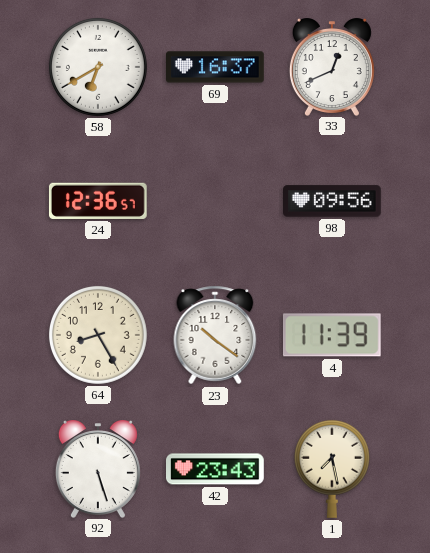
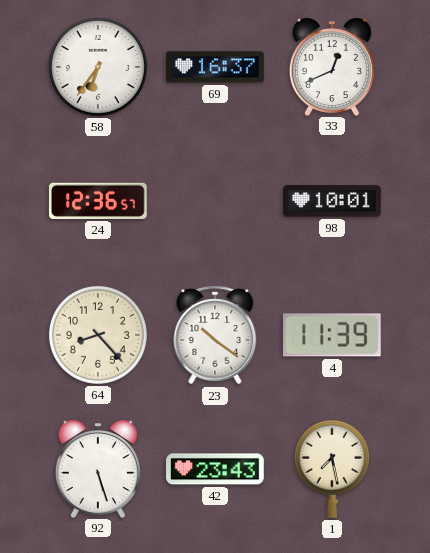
58: 6:40 -> 6:36
98: 09:56 -> 10:01
64: 8:25 -> 8:23
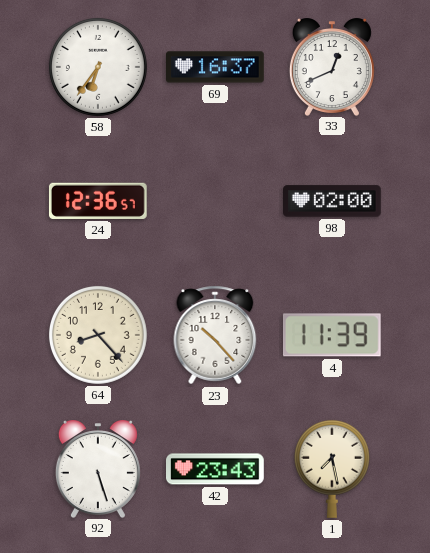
98: 10:01 -> 02:00
23: 10:21 -> 10:23
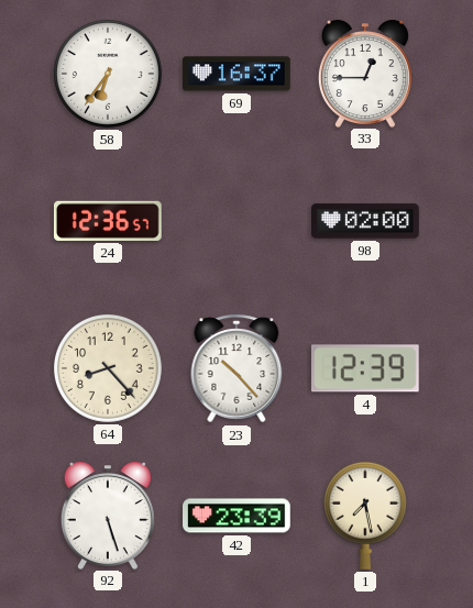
33: 12:41 -> 12:45
4: 11:39 -> 12:39
42: 23:43 -> 23:39
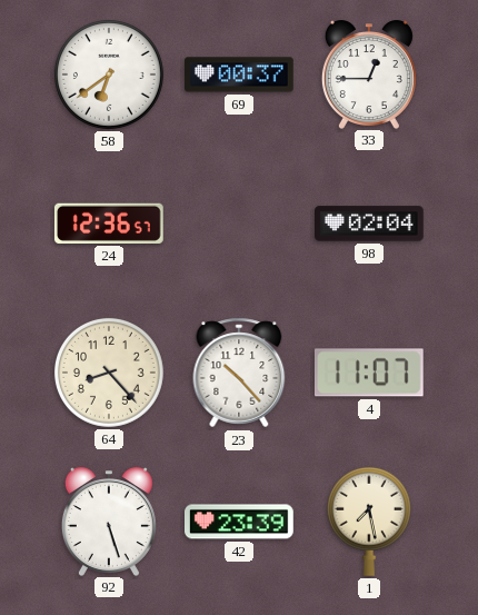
58: 6:36 -> 6:39
69: 16:37 -> 00:37
98: 02:00 -> 02:04
4: 12:39 -> 11:07
